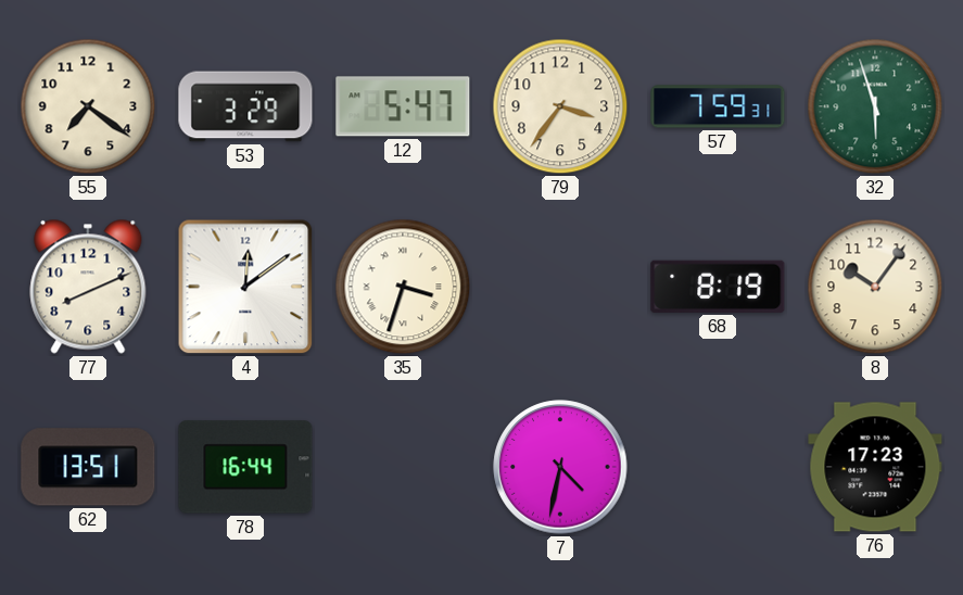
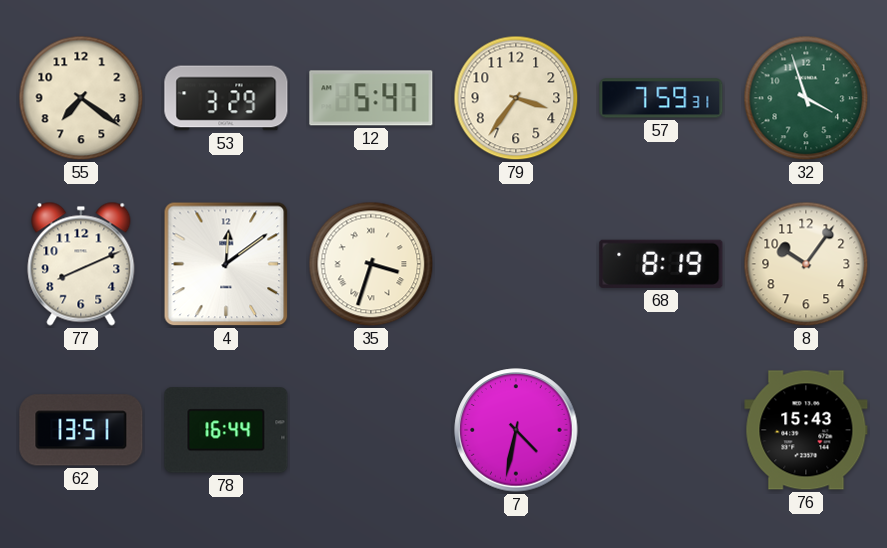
32: 5:57 -> 3:57
76: 17:23 -> 15:43
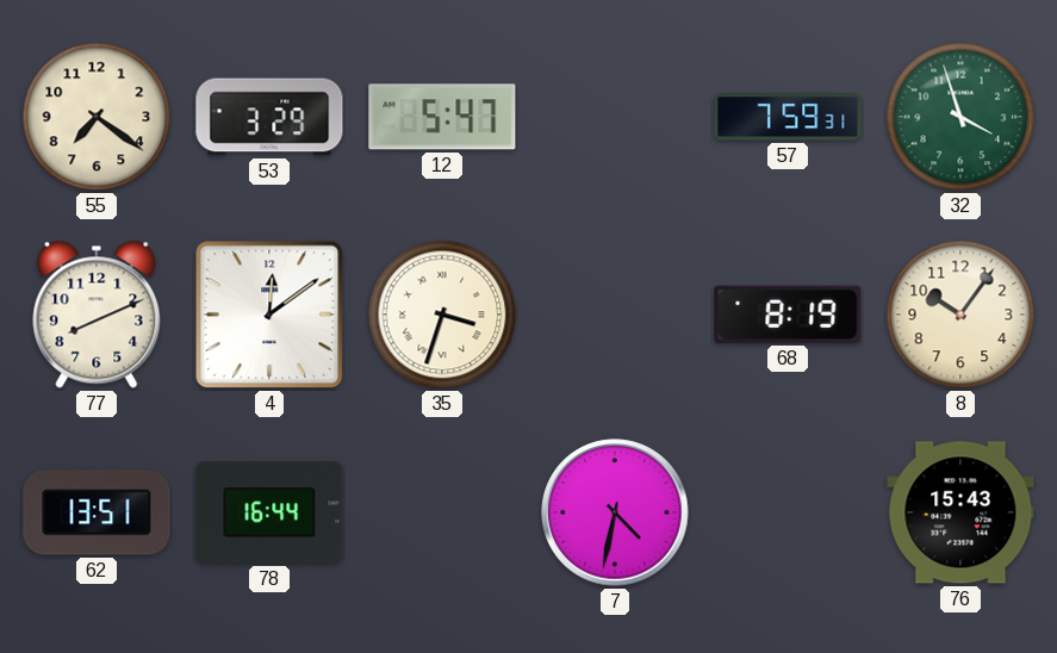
79: 3:36 -> none
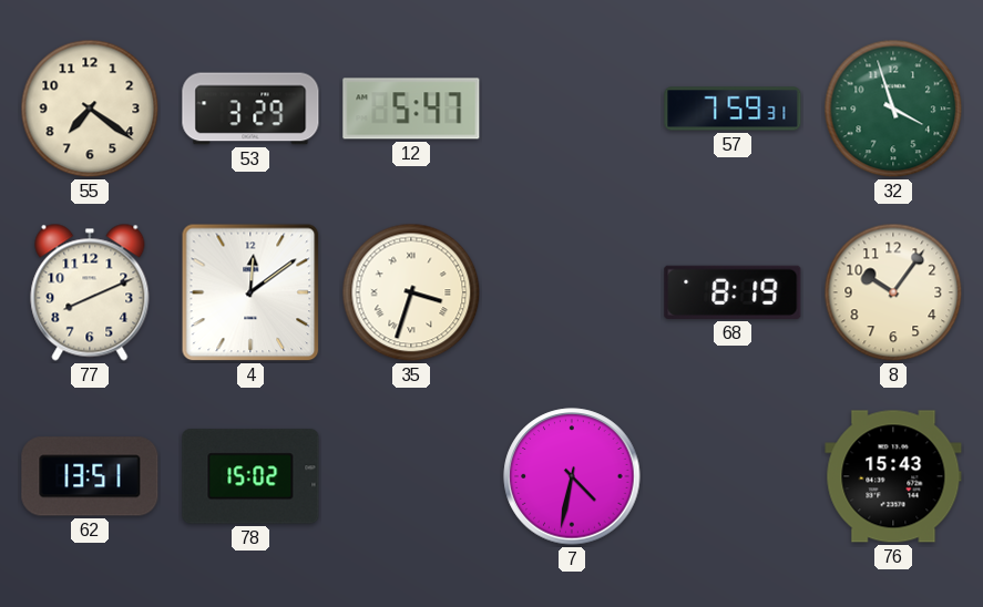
78: 16:44 -> 15:02
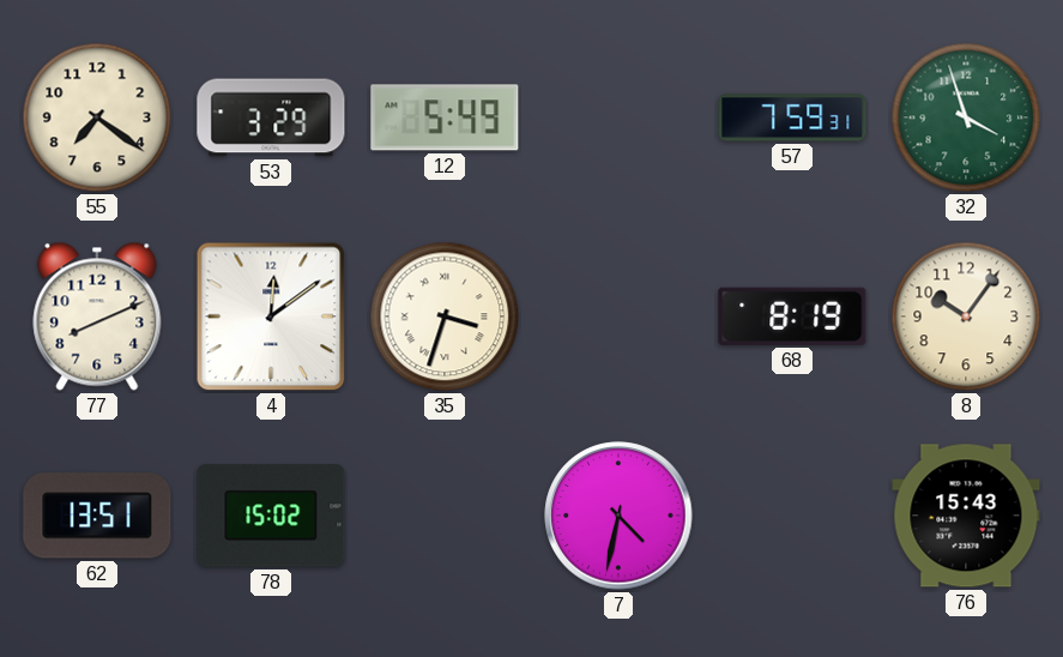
12: 5:47 -> 5:49
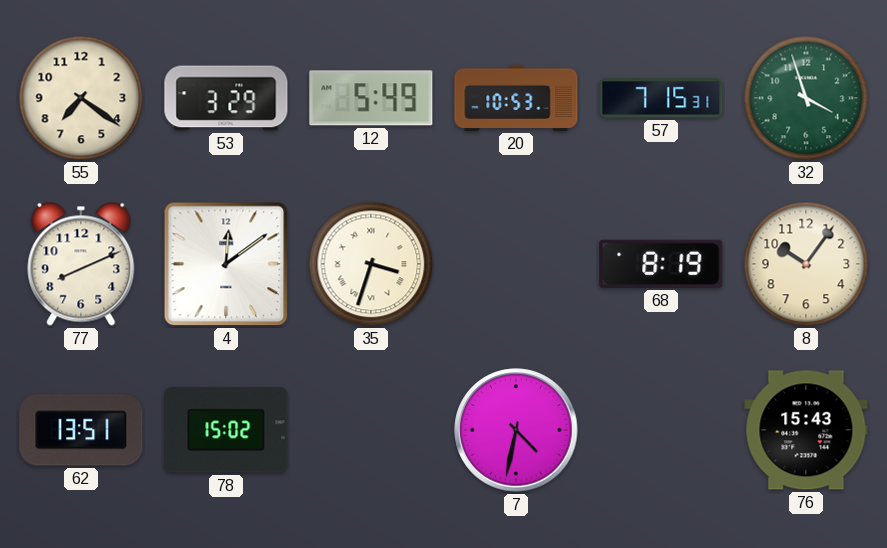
20: none -> 10:53
57: 7:59 -> 7:15
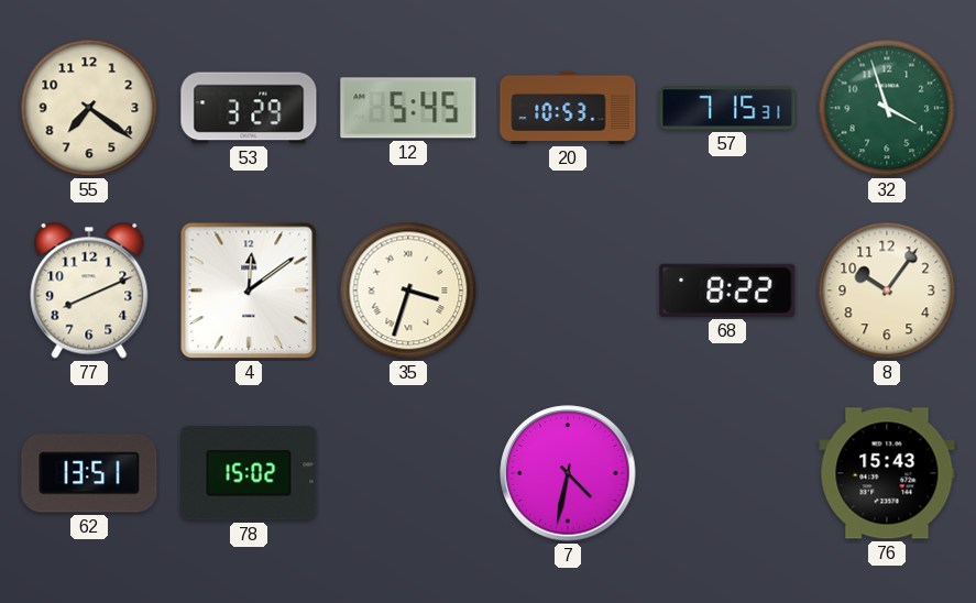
12: 5:49 -> 5:45
68: 8:19 -> 8:22
